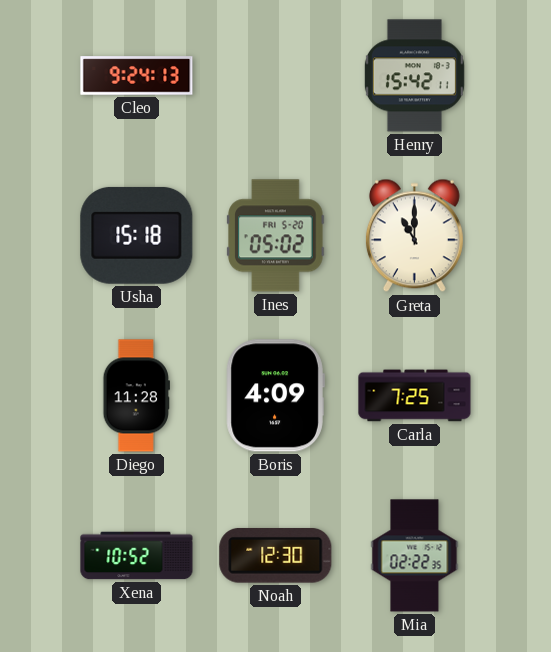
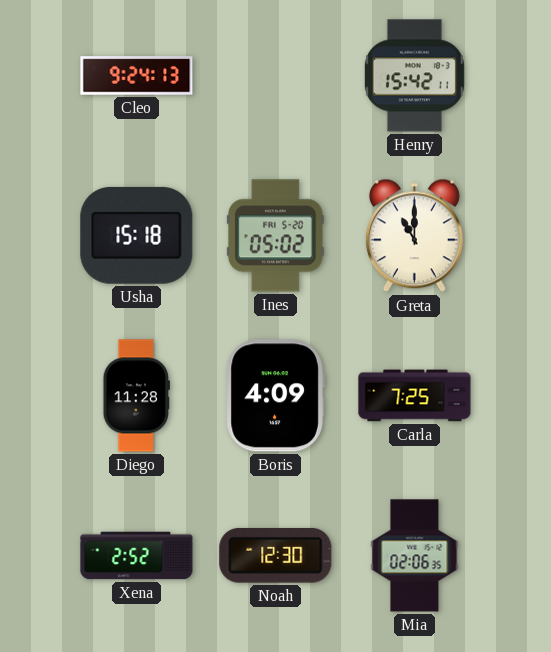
Xena: 10:52 -> 2:52
Mia: 02:22 -> 02:06
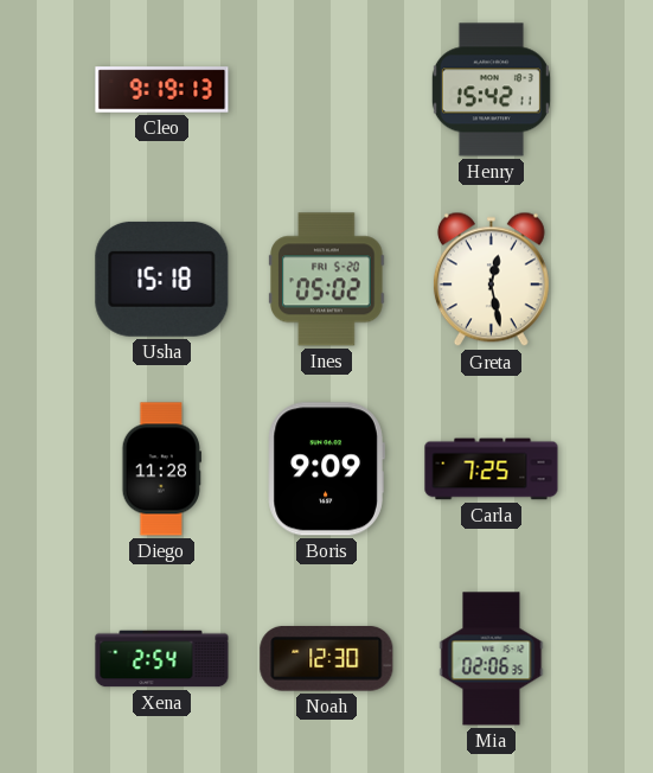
Cleo: 9:24 -> 9:19
Greta: 11:00 -> 12:28
Boris: 4:09 -> 9:09
Xena: 2:52 -> 2:54
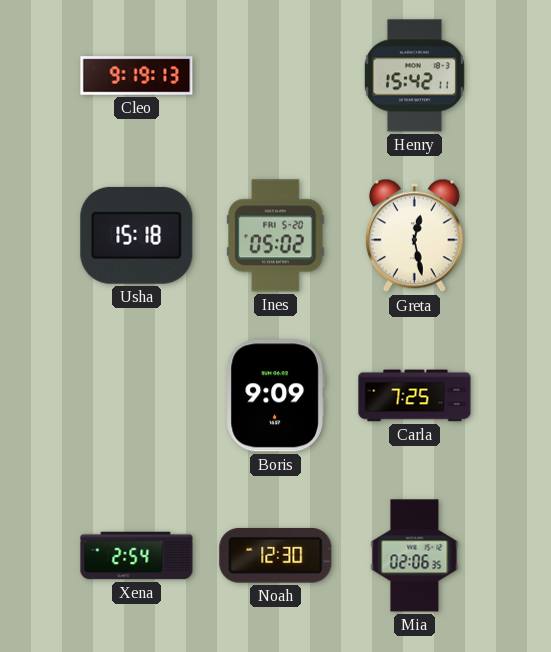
Diego: 11:28 -> none
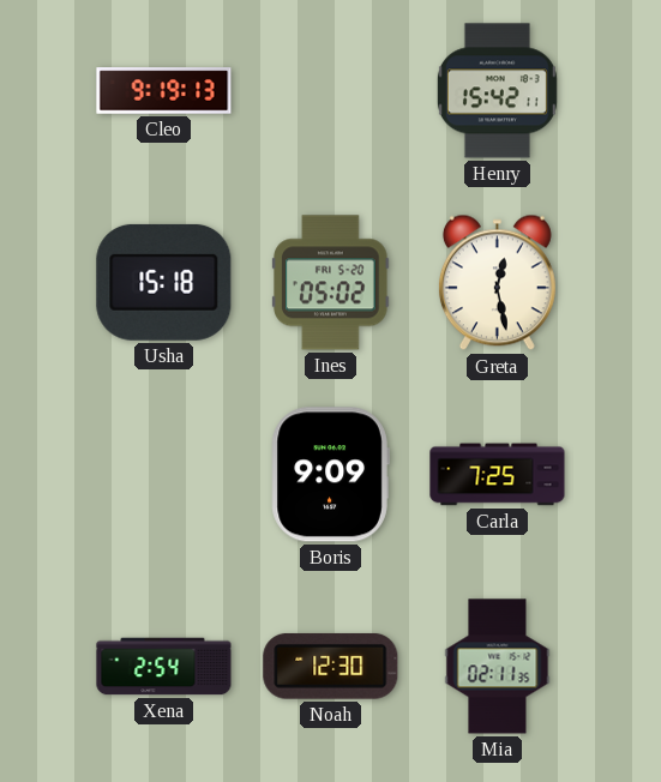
Mia: 02:06 -> 02:11
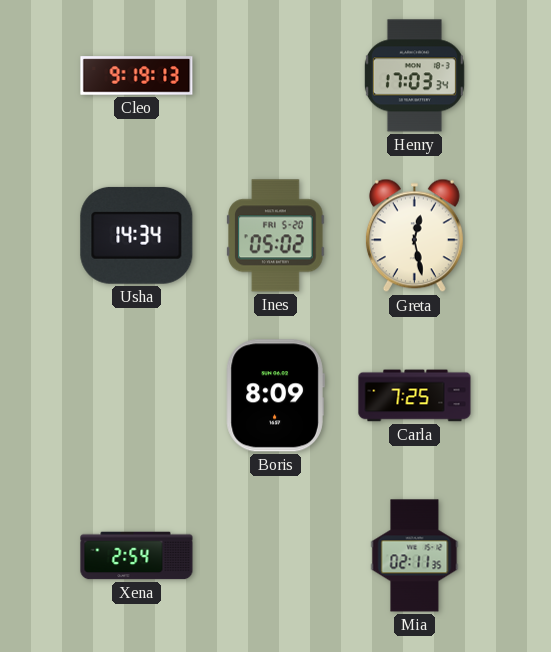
Henry: 15:42 -> 17:03
Usha: 15:18 -> 14:34
Boris: 9:09 -> 8:09
Noah: 12:30 -> none
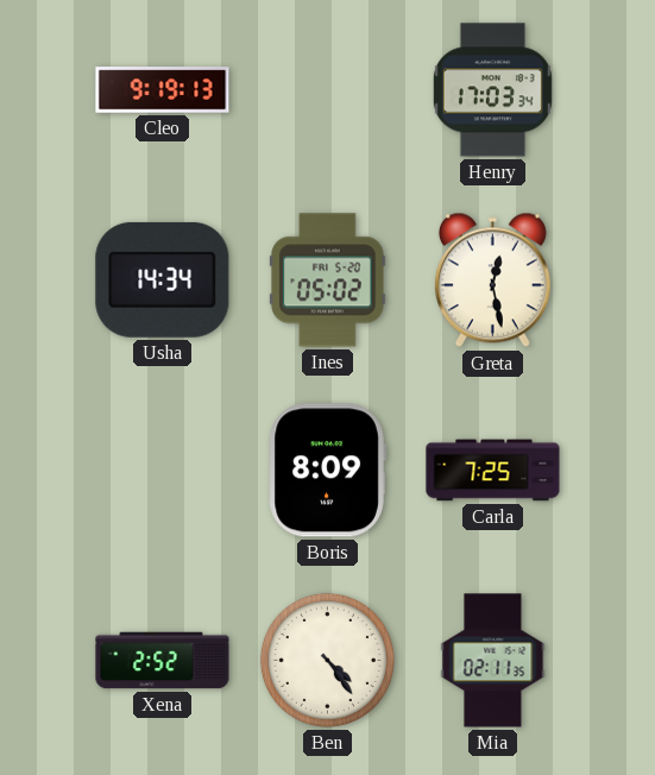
Xena: 2:54 -> 2:52
Ben: none -> 4:24
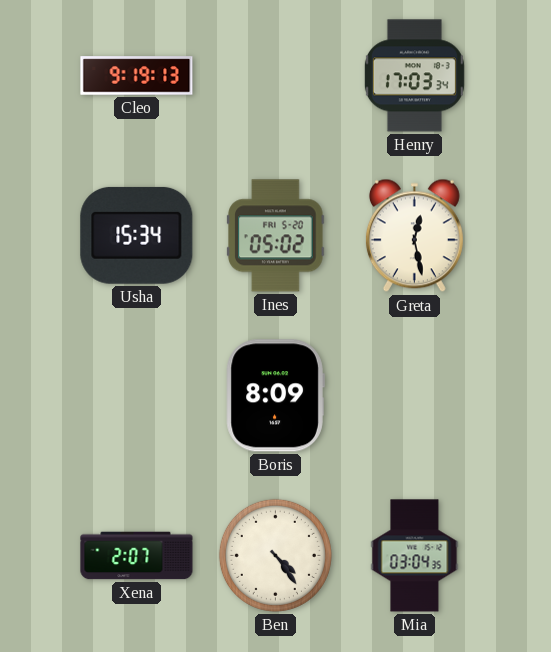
Usha: 14:34 -> 15:34
Carla: 7:25 -> none
Xena: 2:52 -> 2:07
Mia: 02:11 -> 03:04
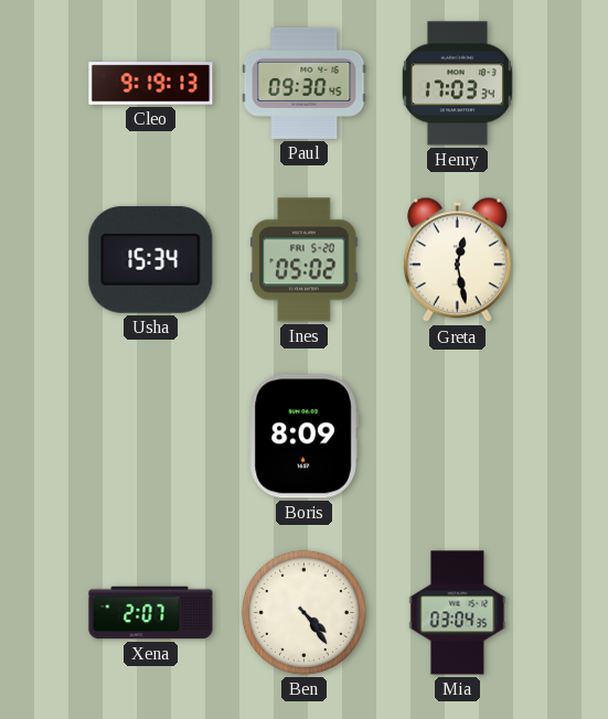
Paul: none -> 09:30
